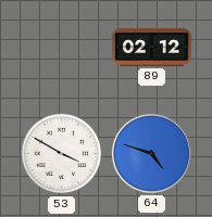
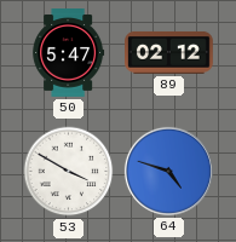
50: none -> 5:47
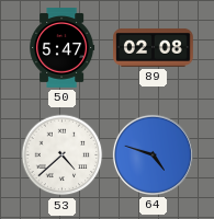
89: 02:12 -> 02:08
53: 3:50 -> 4:38
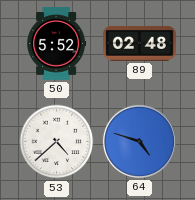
50: 5:47 -> 5:52
89: 02:08 -> 02:48
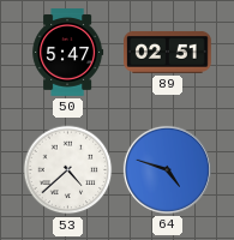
50: 5:52 -> 5:47
89: 02:48 -> 02:51
